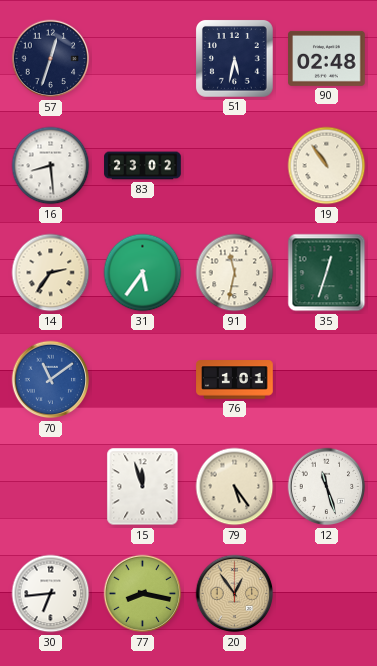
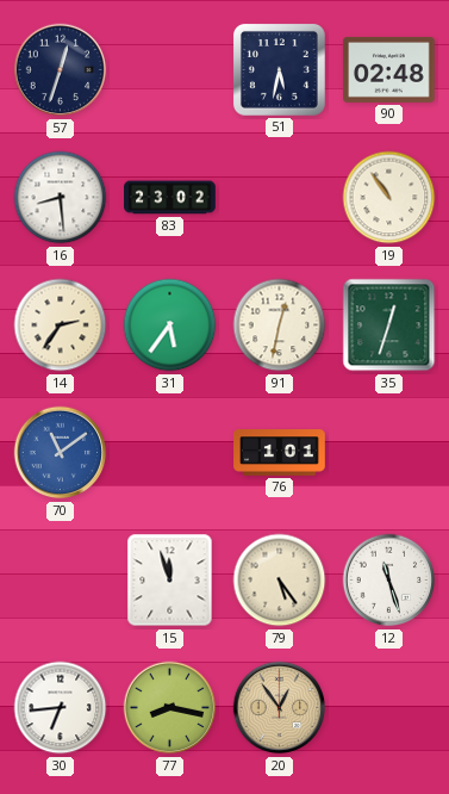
91: 11:32 -> 12:32
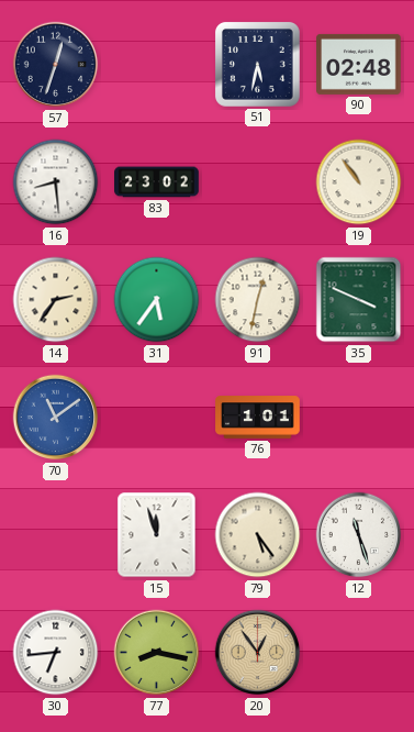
35: 12:33 -> 3:49
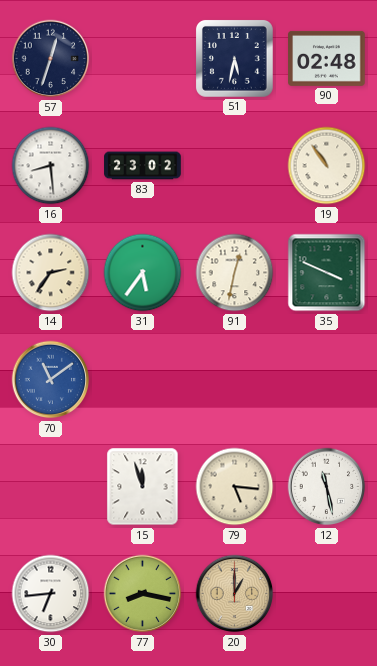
76: 1:01 -> none
79: 5:24 -> 5:16
12: 11:27 -> 11:28
20: 12:54 -> 1:00
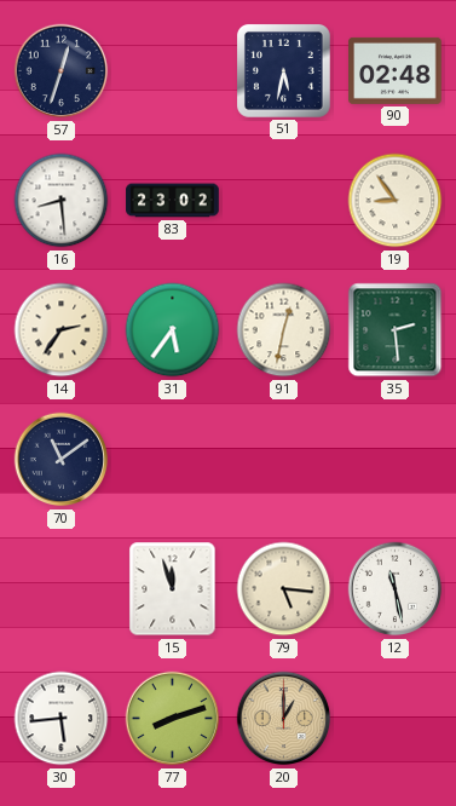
19: 10:54 -> 8:54
35: 3:49 -> 2:29
70 dial: blue -> navy
30: 6:44 -> 5:44
77: 8:17 -> 8:12
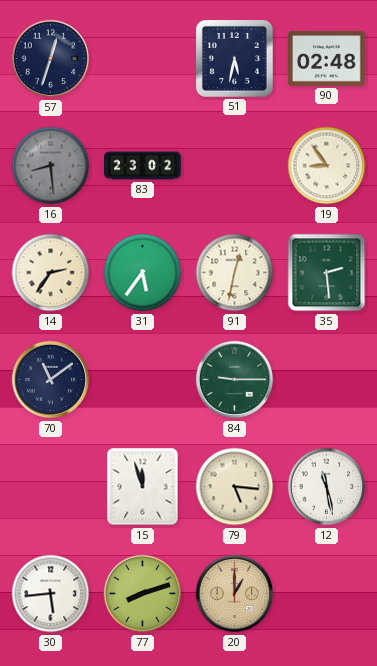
16 dial: white -> grey
84: none -> 9:15
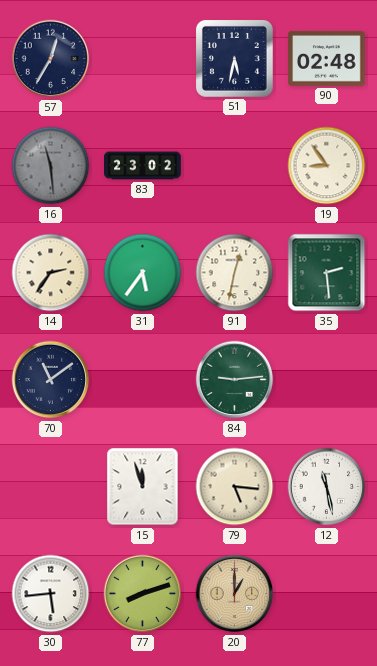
57: 12:33 -> 12:35
16: 8:29 -> 11:29
84: 9:15 -> 9:14
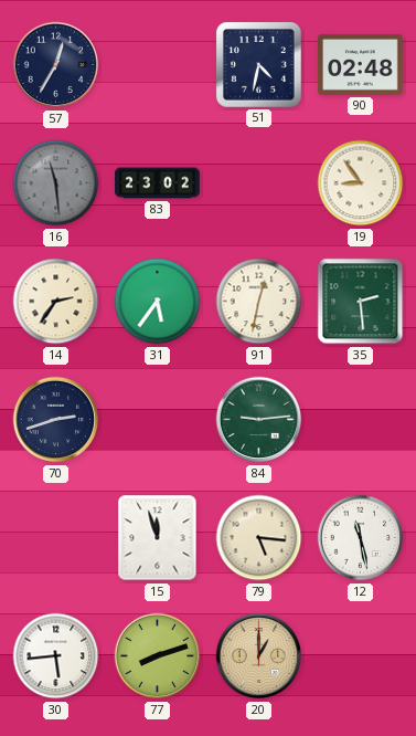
51: 5:32 -> 4:32
70: 11:09 -> 2:42
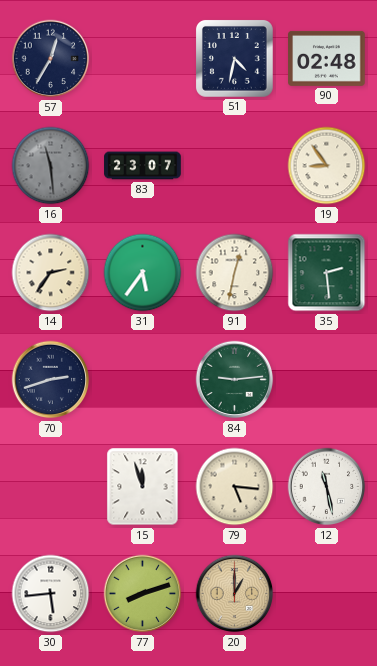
83: 23:02 -> 23:07
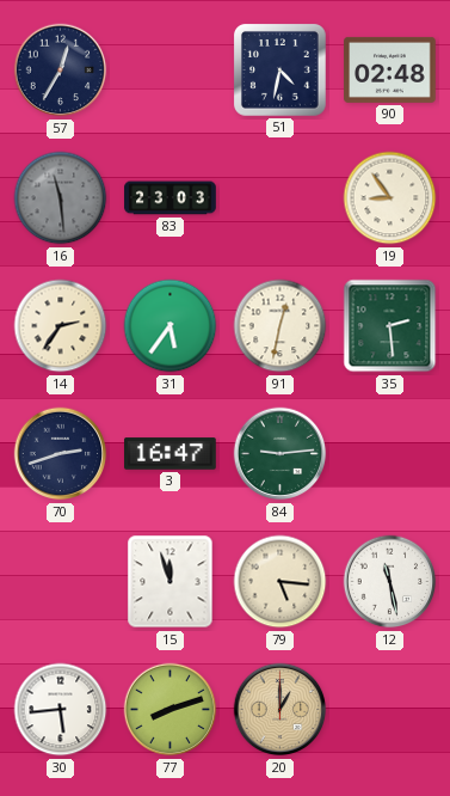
83: 23:07 -> 23:03
3: none -> 16:47
